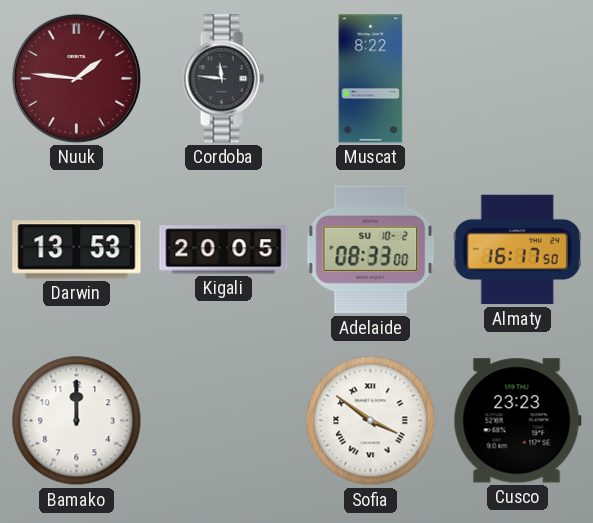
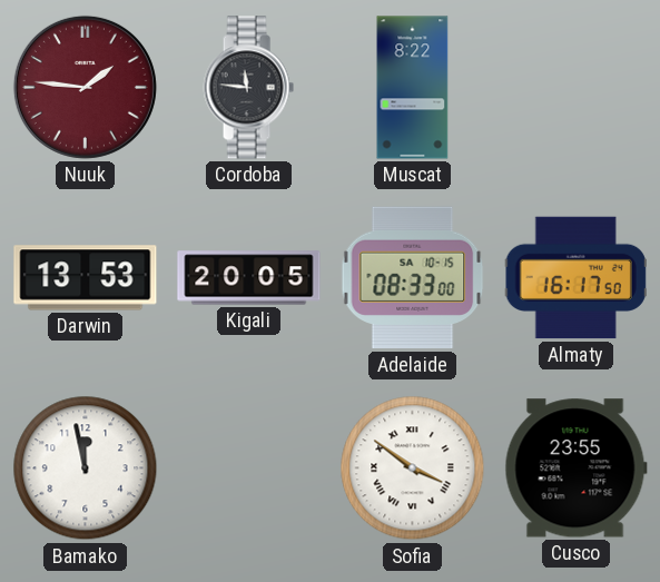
Adelaide date: SU 10-2 -> SA 10-15
Bamako: 12:00 -> 11:58
Cusco: 23:23 -> 23:55
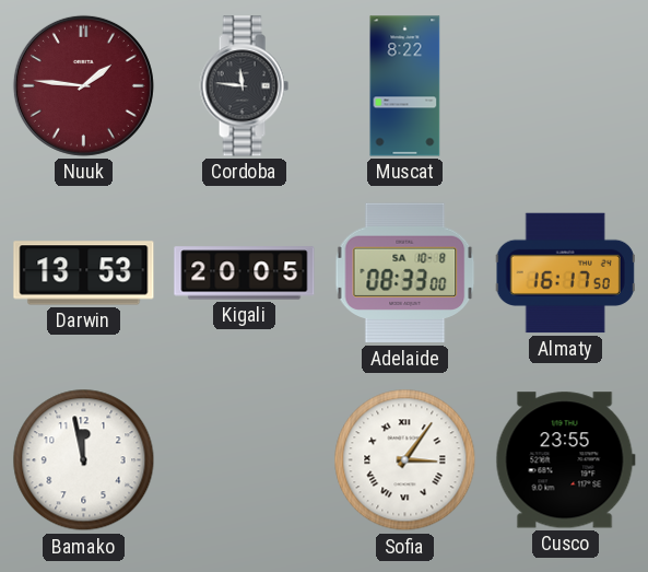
Adelaide date: SA 10-15 -> SA 10-8
Sofia: 3:51 -> 3:06
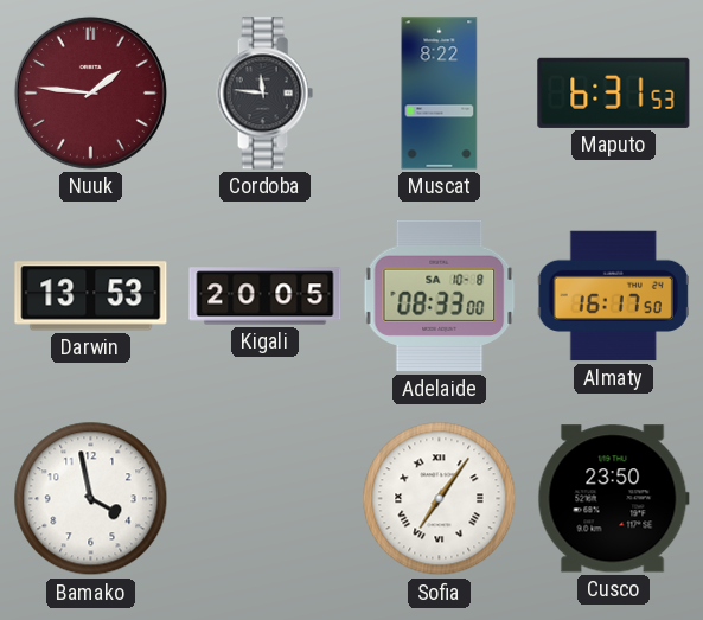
Maputo: none -> 6:31
Bamako: 11:58 -> 3:58
Sofia: 3:06 -> 7:06
Cusco: 23:55 -> 23:50
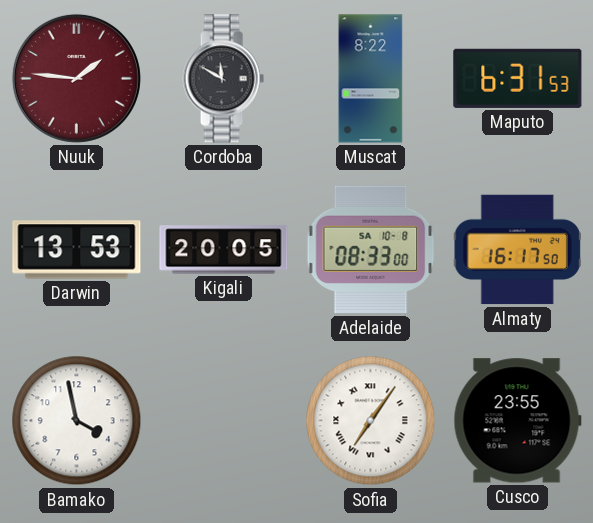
Cordoba: 11:46 -> 11:50
Cusco: 23:50 -> 23:55
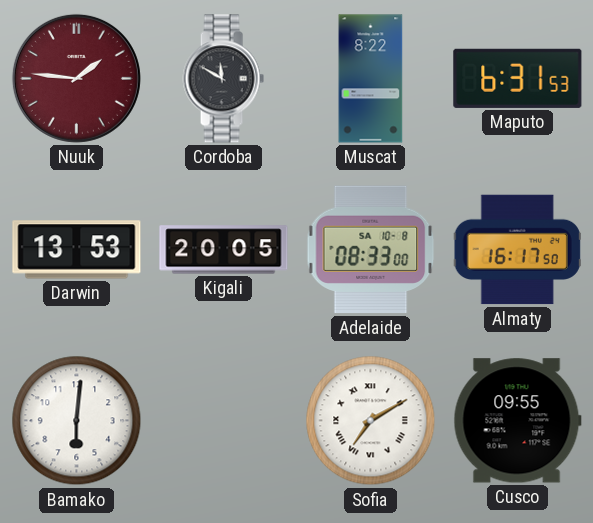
Bamako: 3:58 -> 6:01
Sofia: 7:06 -> 7:10
Cusco: 23:55 -> 09:55
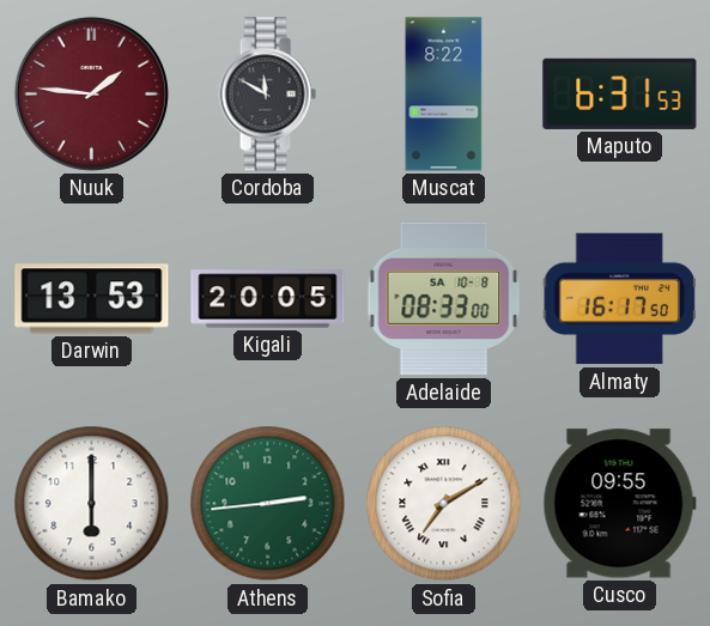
Bamako: 6:01 -> 6:00
Athens: none -> 2:44
